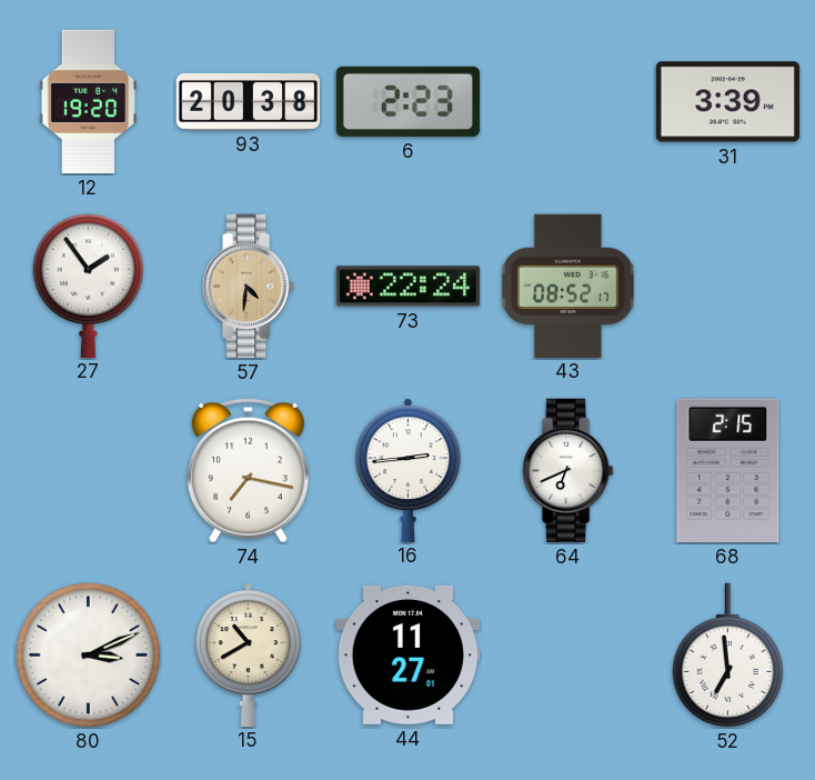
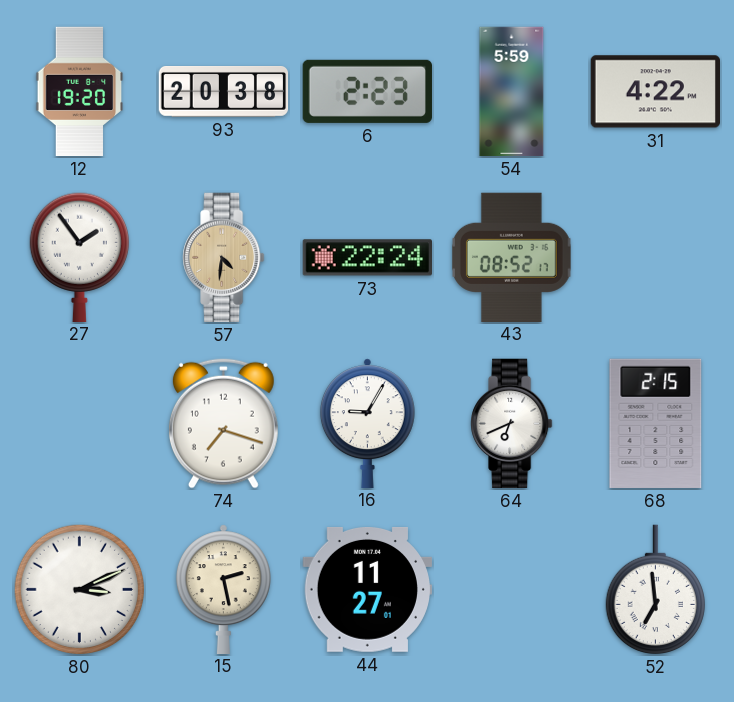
54: none -> 5:59
31: 3:39 -> 4:22
74: 7:17 -> 7:18
16: 2:44 -> 9:05
15: 10:40 -> 2:28
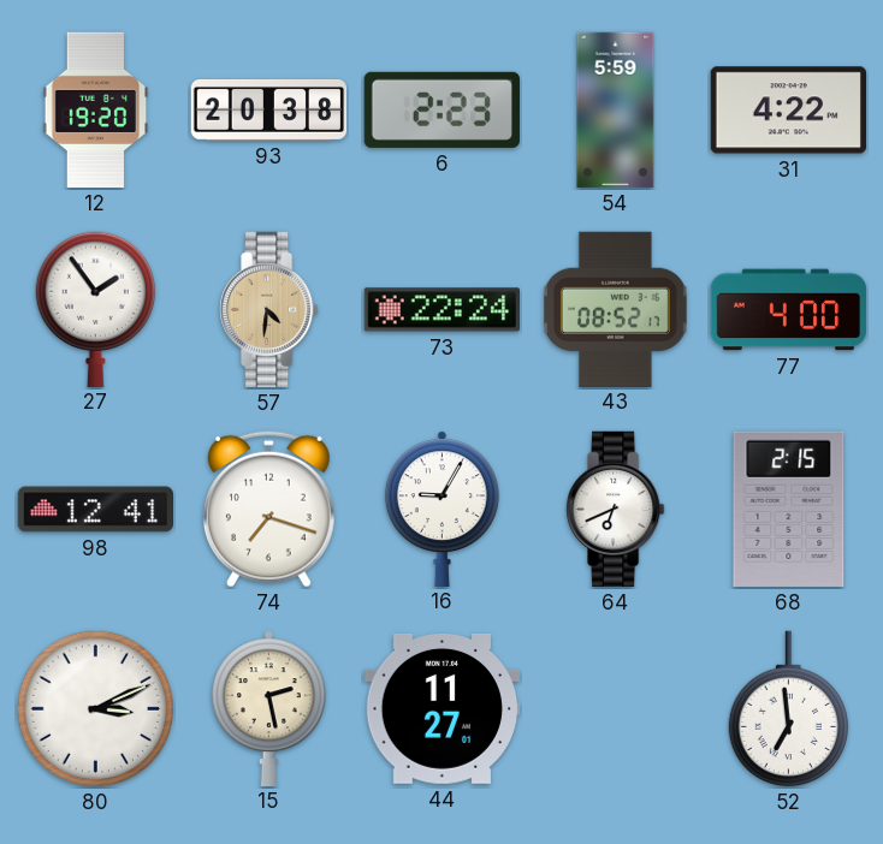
77: none -> 4:00
98: none -> 12:41
